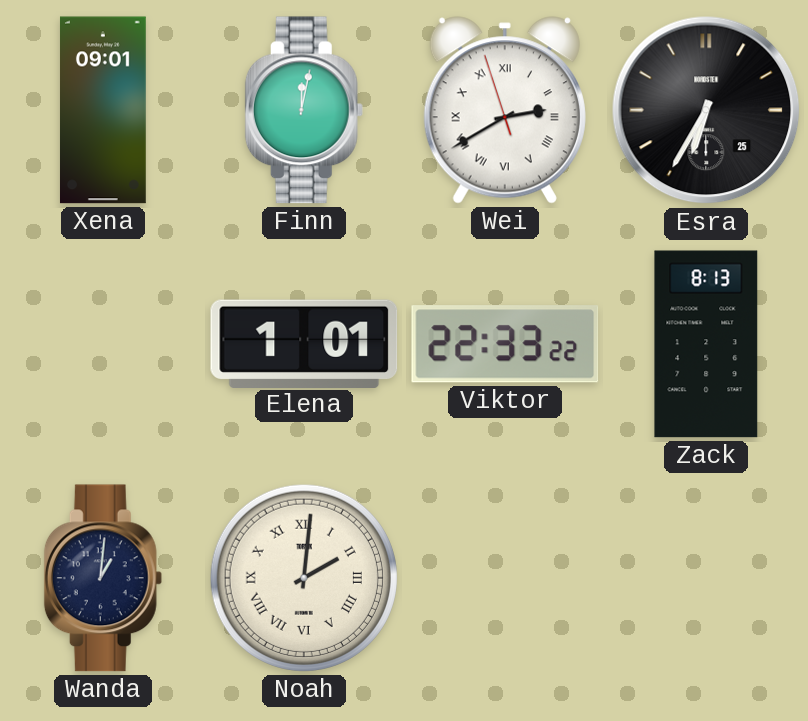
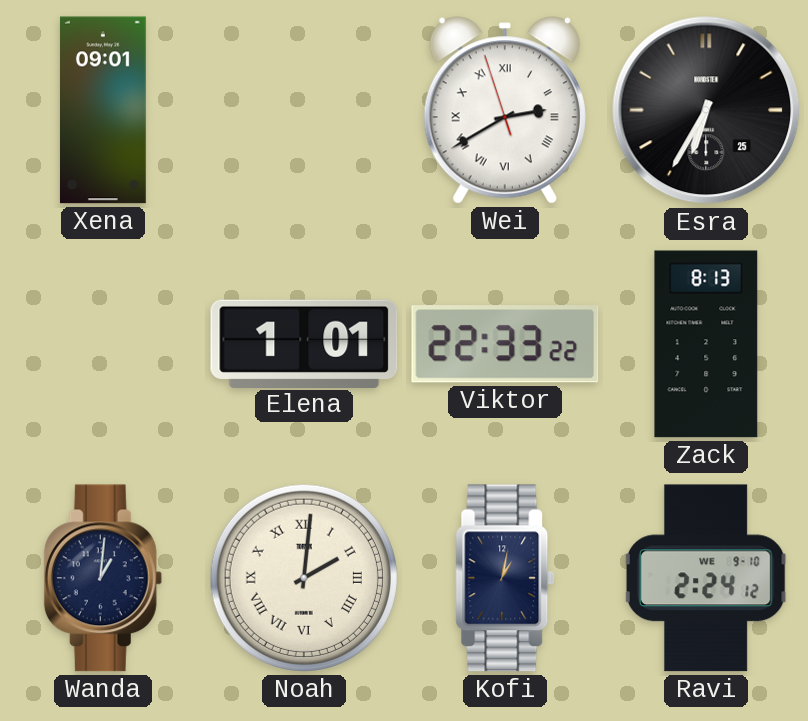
Finn: 12:02 -> none
Kofi: none -> 1:02
Ravi: none -> 2:24
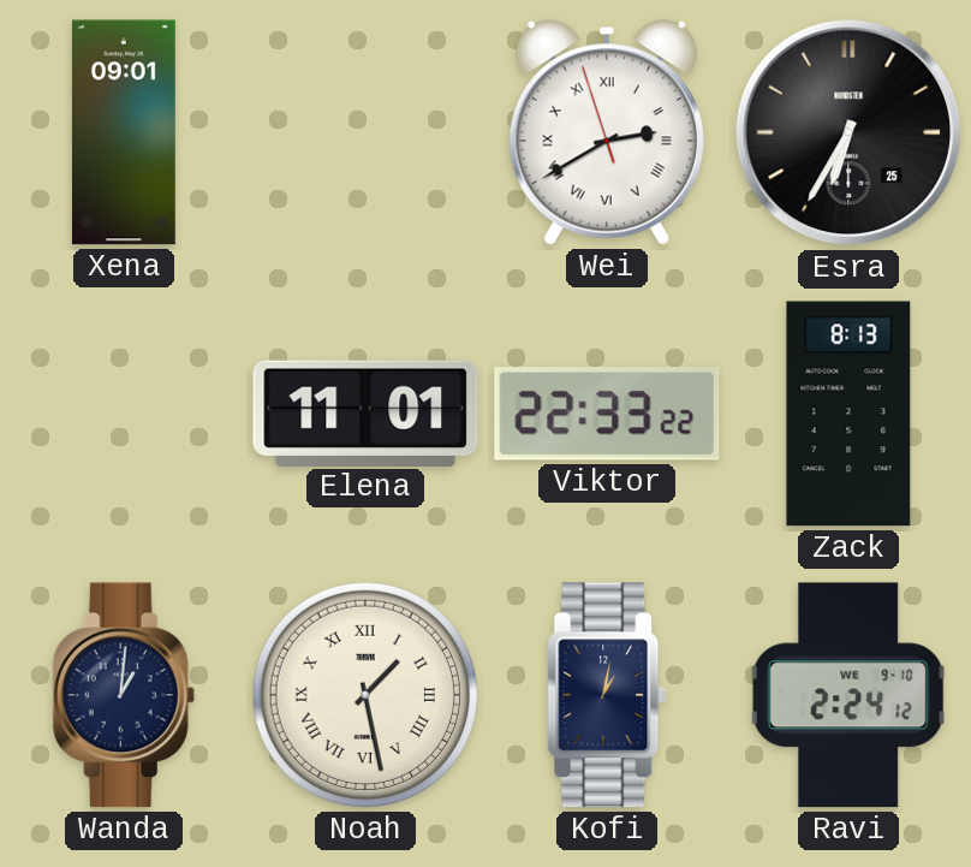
Elena: 1:01 -> 11:01
Noah: 2:01 -> 1:28
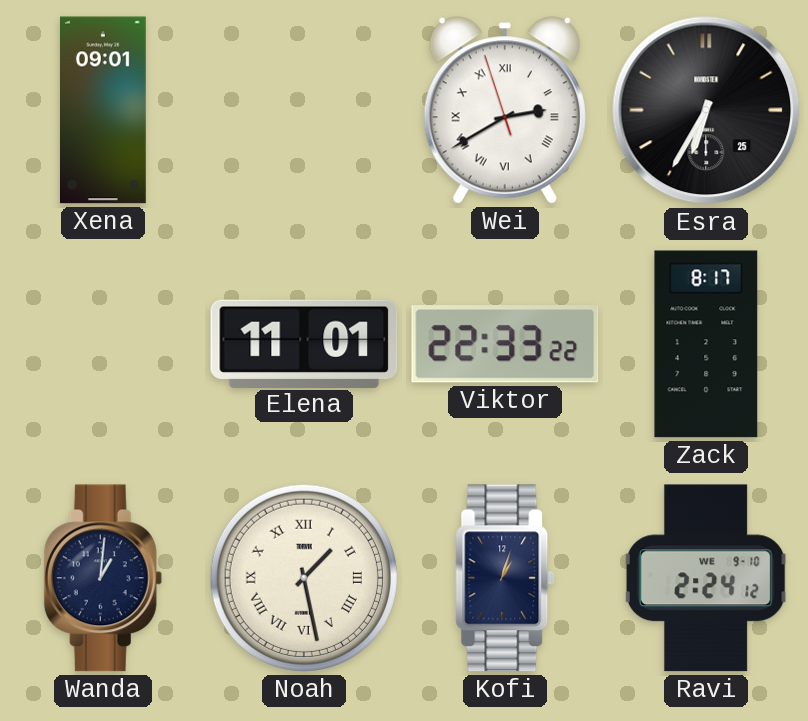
Zack: 8:13 -> 8:17
Kofi: 1:02 -> 1:03
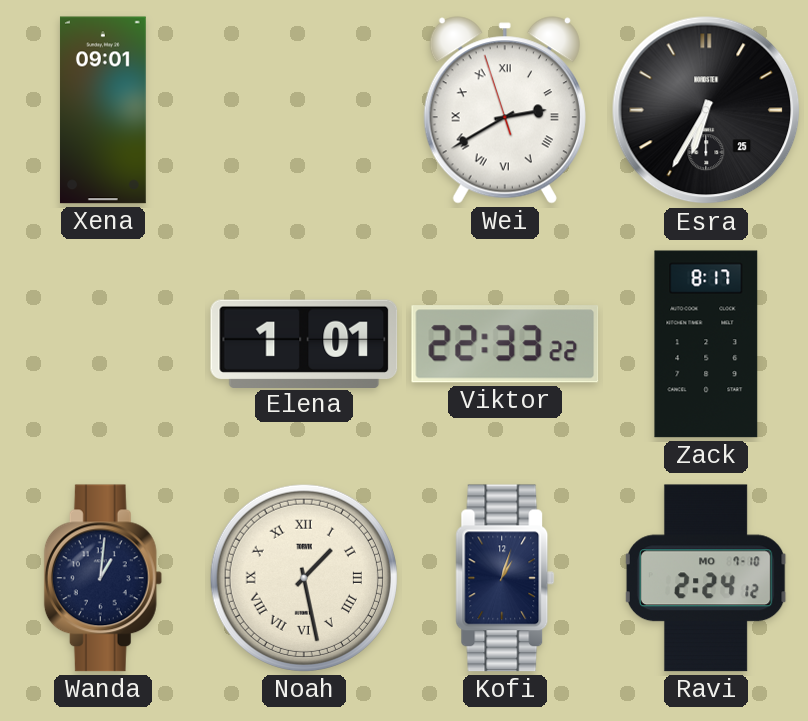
Elena: 11:01 -> 1:01
Ravi date: WE 9-10 -> MO 7-10
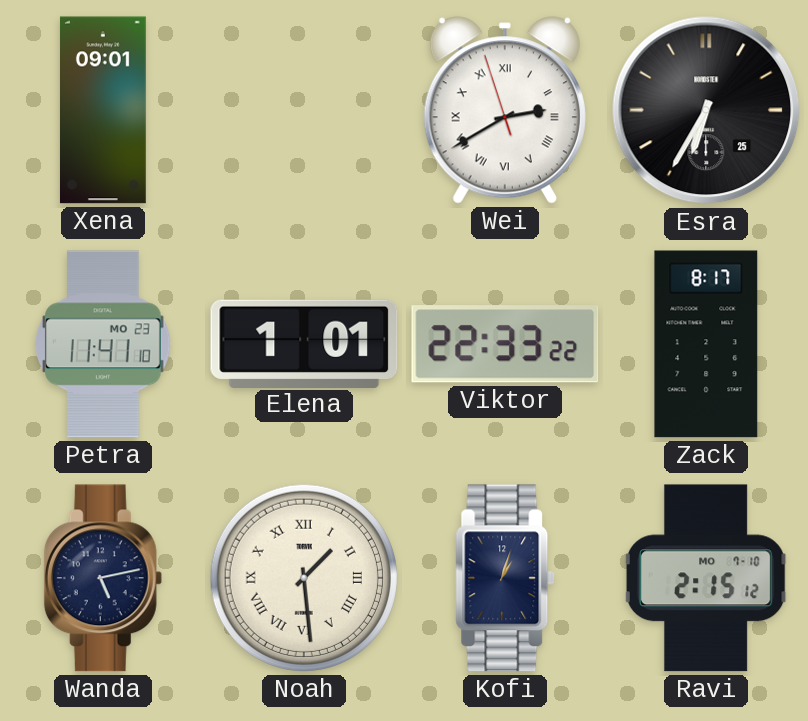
Petra: none -> 11:41
Wanda: 1:01 -> 5:13
Noah: 1:28 -> 1:29
Ravi: 2:24 -> 2:15
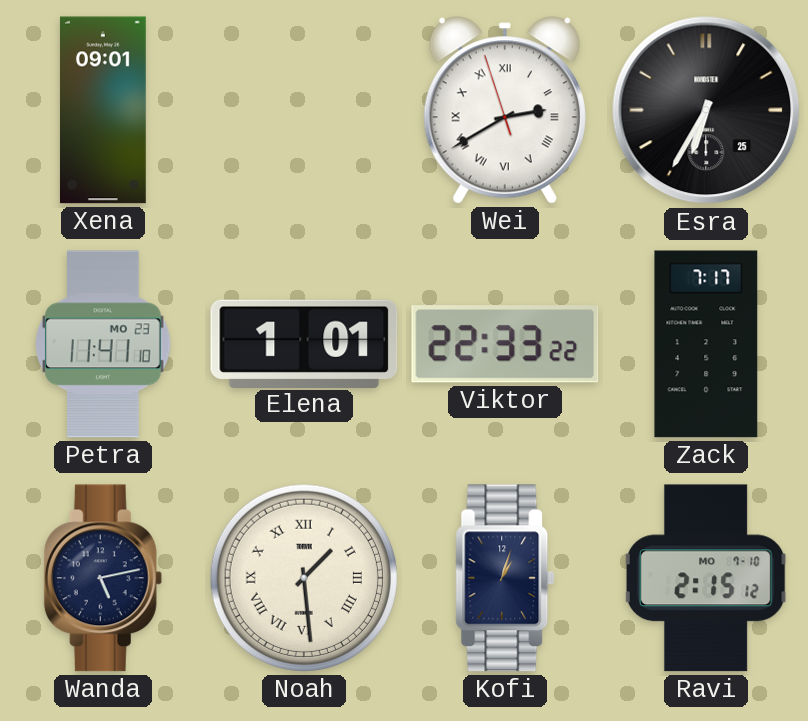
Zack: 8:17 -> 7:17
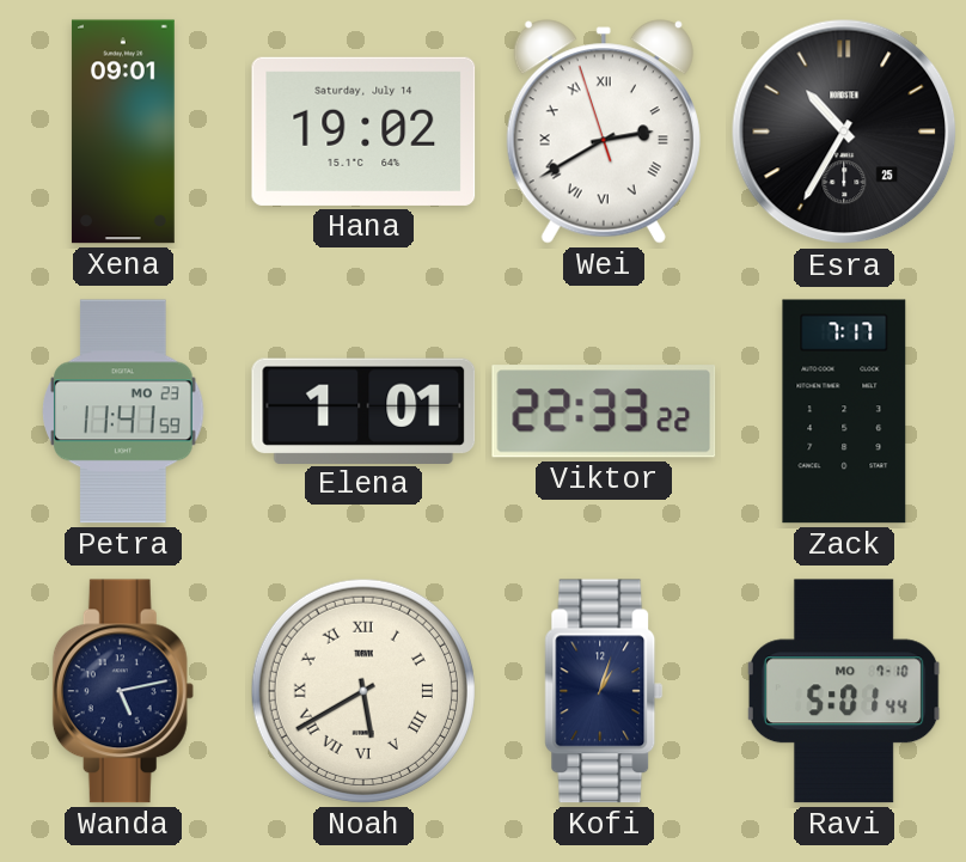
Hana: none -> 19:02
Esra: 6:35 -> 10:35
Petra: 11:41:10 -> 11:41:59
Noah: 1:29 -> 5:40
Ravi: 2:15 -> 5:01
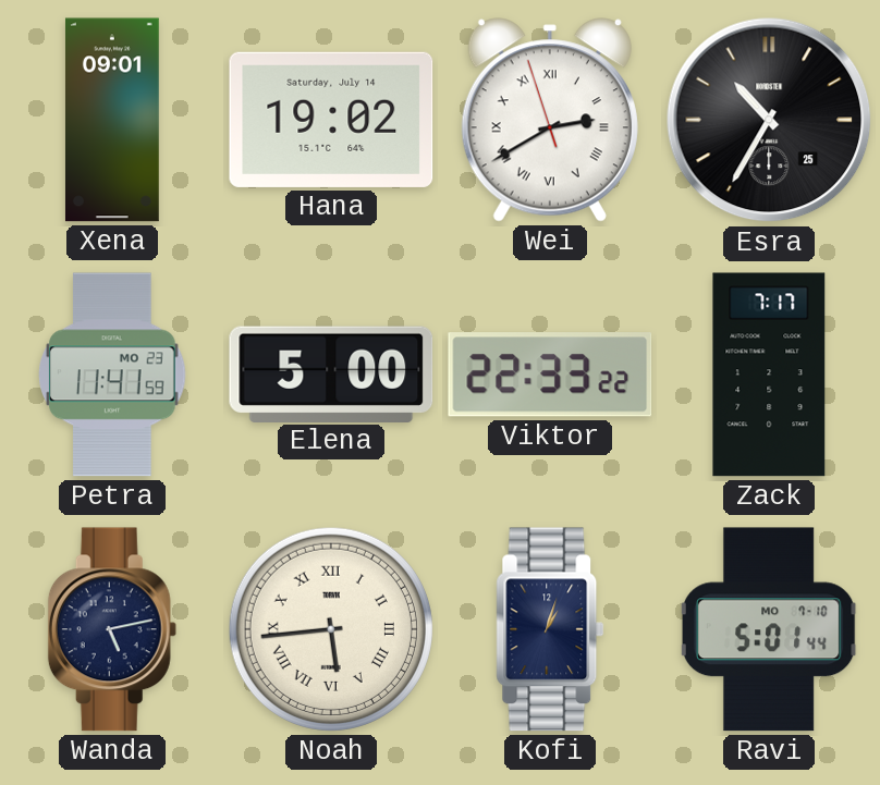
Elena: 1:01 -> 5:00
Noah: 5:40 -> 5:44
